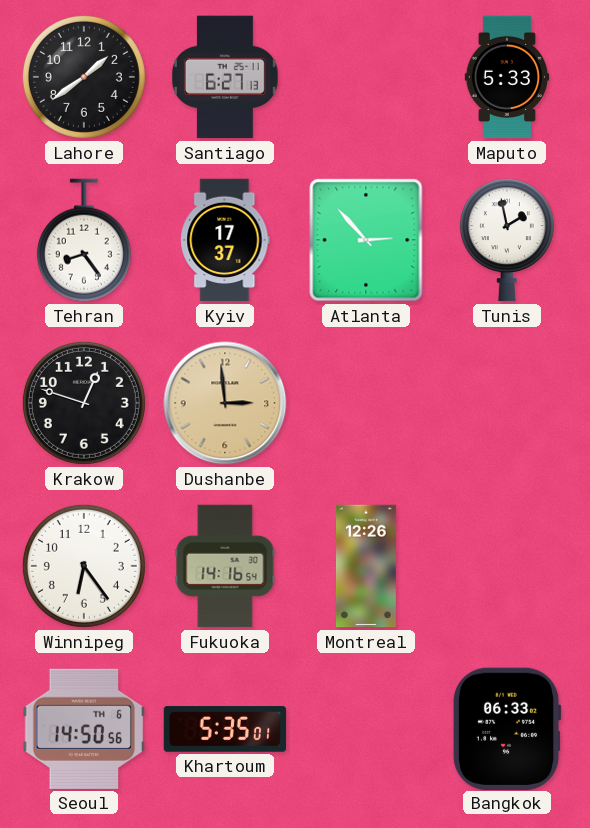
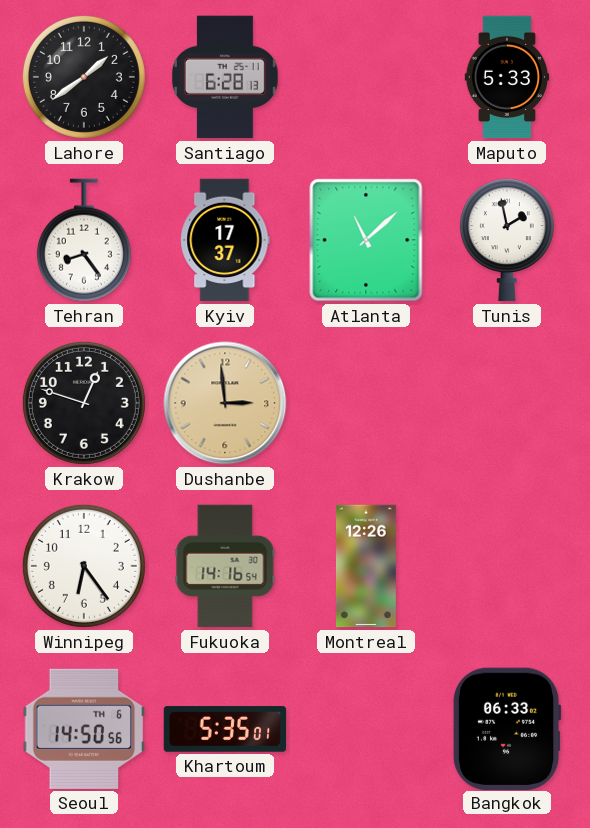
Santiago: 6:27 -> 6:28
Atlanta: 2:53 -> 11:08
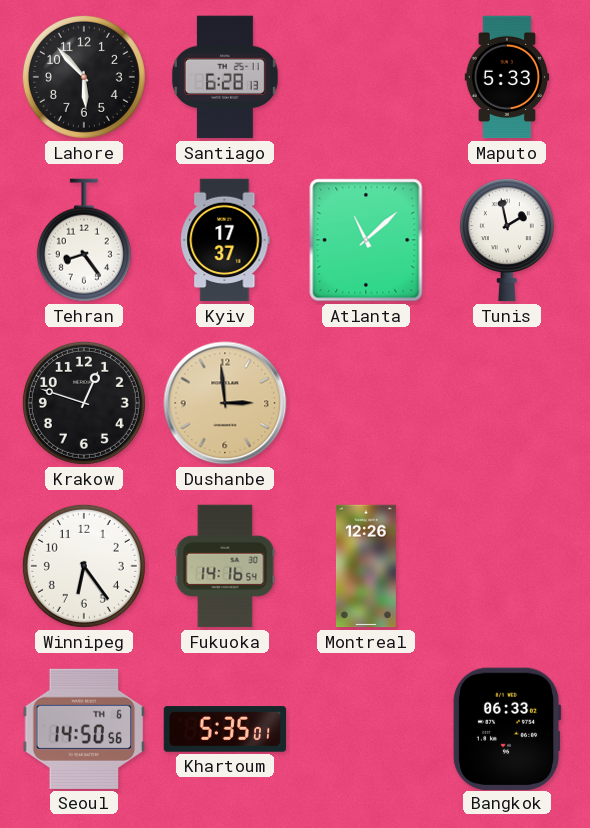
Lahore: 1:39 -> 5:53
